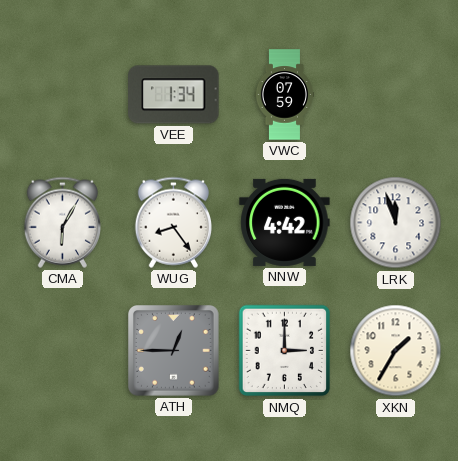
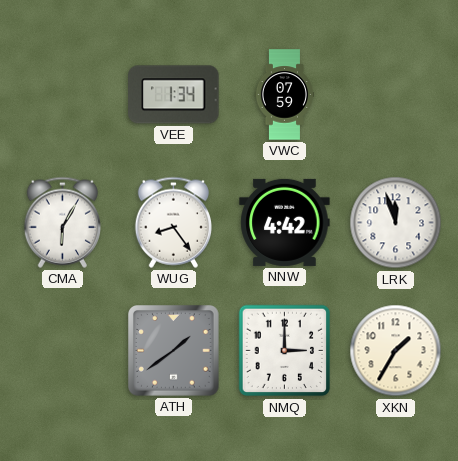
ATH: 12:45 -> 1:39
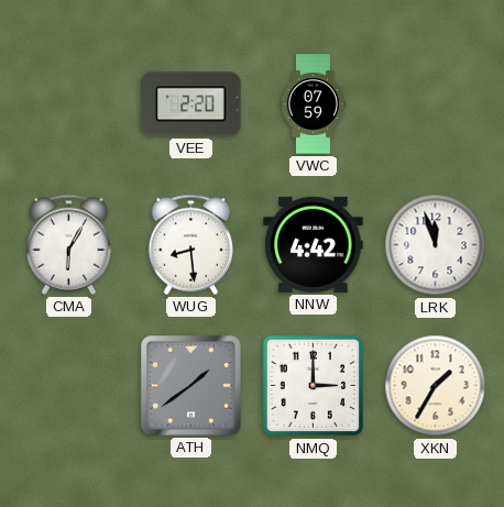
VEE: 1:34 -> 2:20
WUG: 8:24 -> 8:29
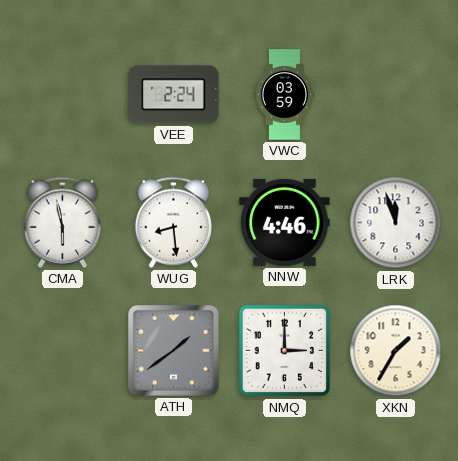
VEE: 2:20 -> 2:24
VWC: 07:59 -> 03:59
CMA: 6:05 -> 5:58
NNW: 4:42 -> 4:46
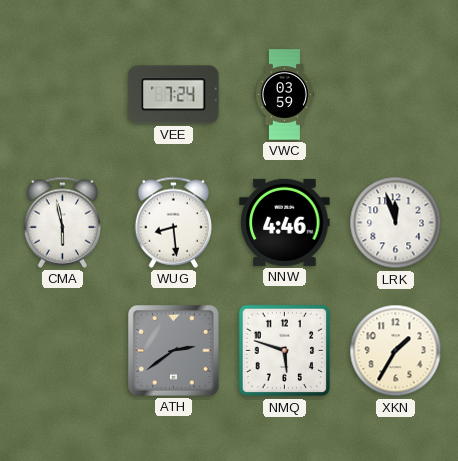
VEE: 2:24 -> 7:24
ATH: 1:39 -> 2:39
NMQ: 3:00 -> 5:48
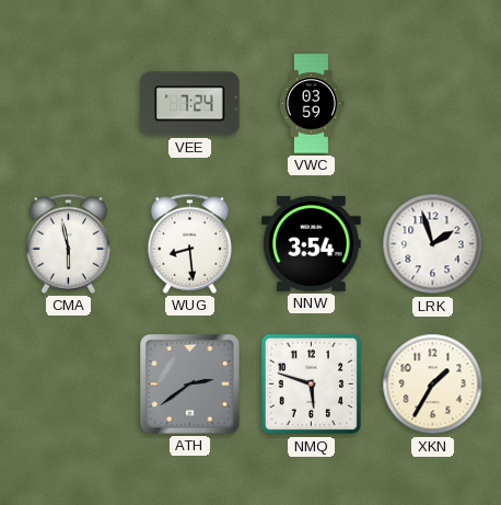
NNW: 4:46 -> 3:54
LRK: 11:57 -> 1:57
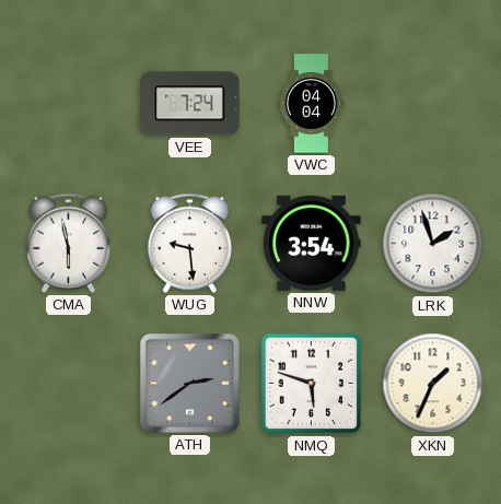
VWC: 03:59 -> 04:04
WUG: 8:29 -> 9:29
XKN: 1:35 -> 1:34
